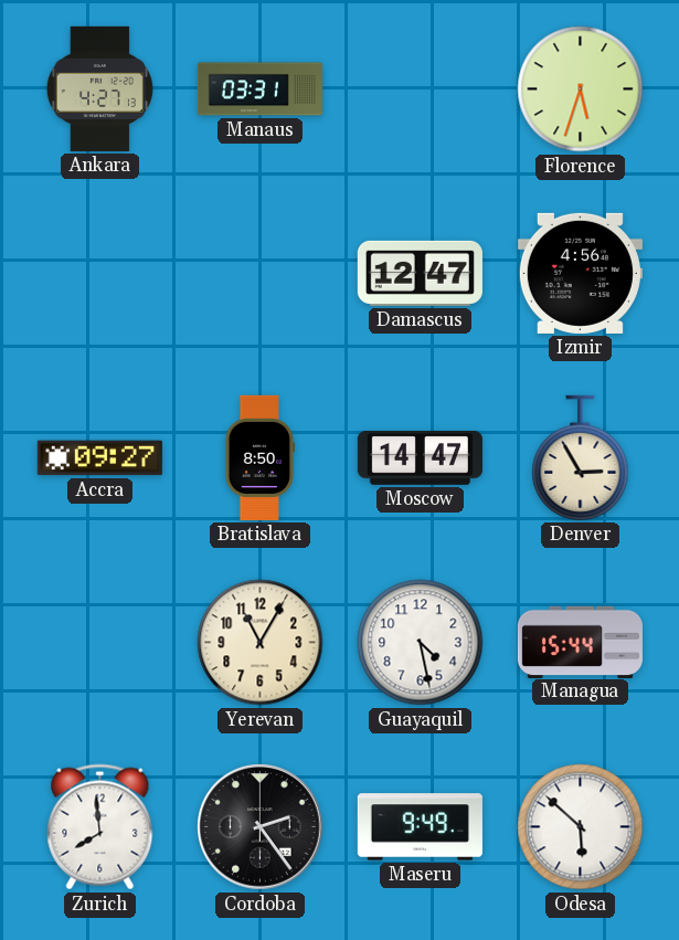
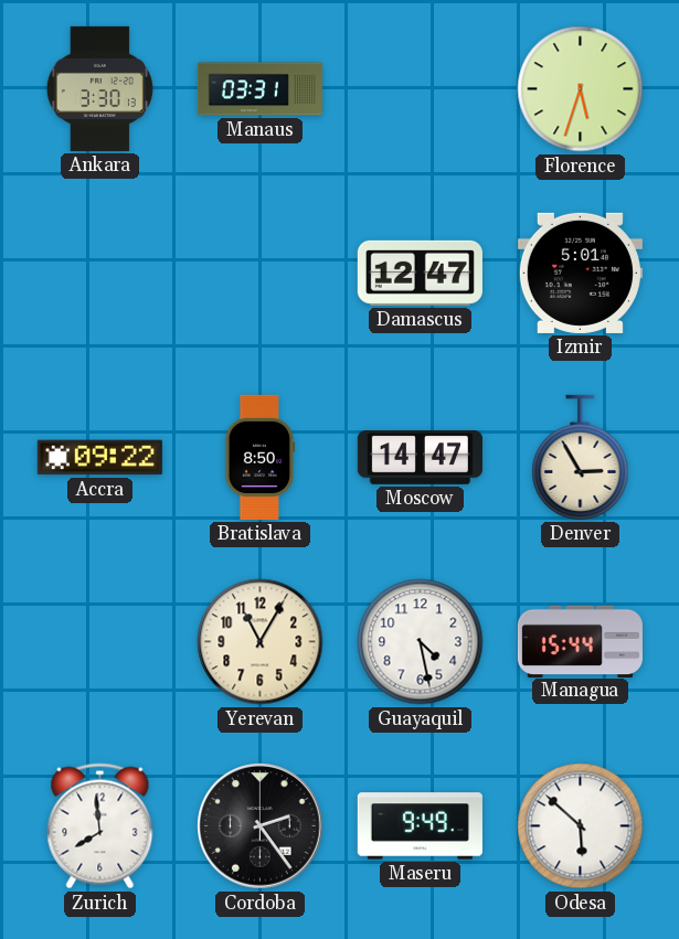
Ankara: 4:27 -> 3:30
Izmir: 4:56 -> 5:01
Accra: 09:27 -> 09:22
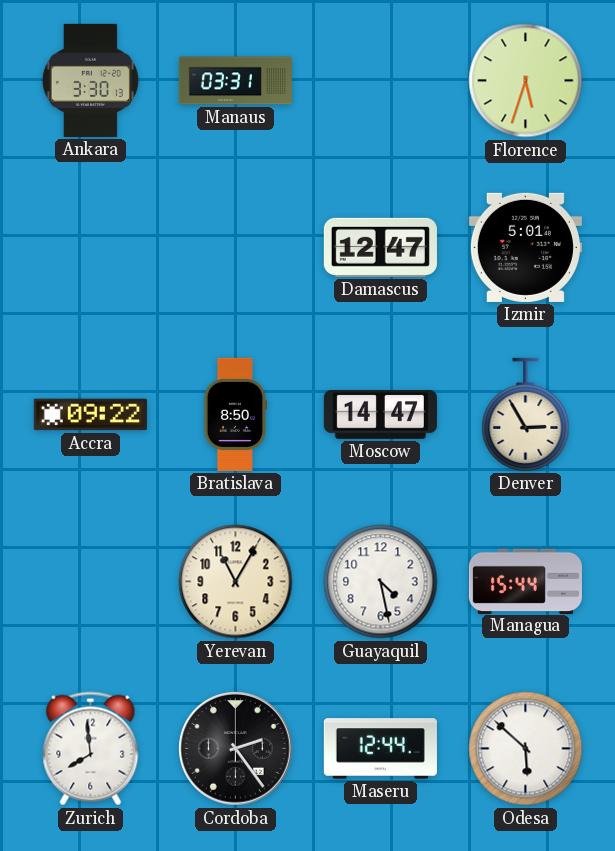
Maseru: 9:49 -> 12:44
